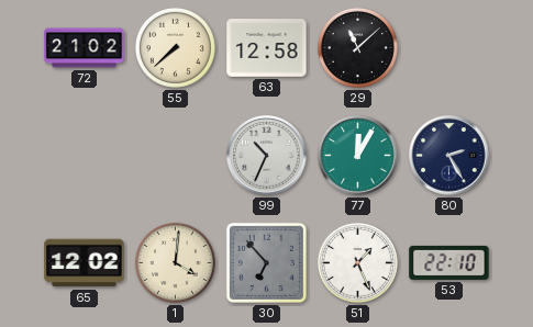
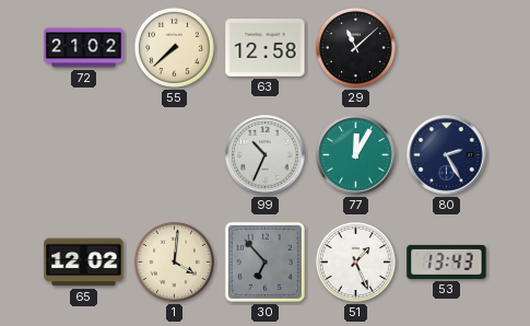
53: 22:10 -> 13:43
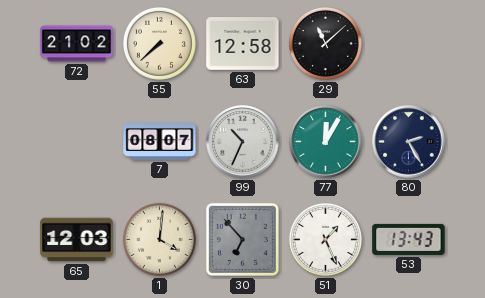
7: none -> 08:07
65: 12:02 -> 12:03
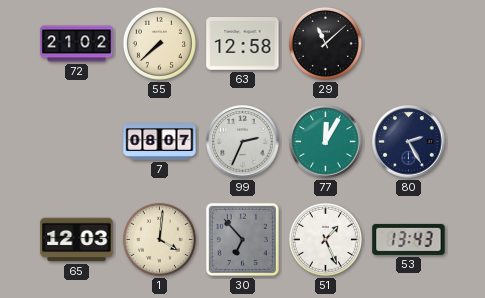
99: 10:34 -> 2:34
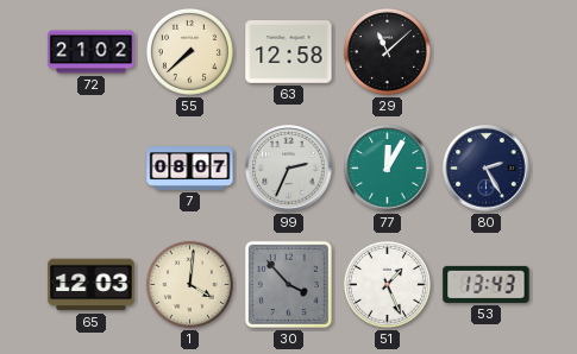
30: 6:53 -> 3:53
